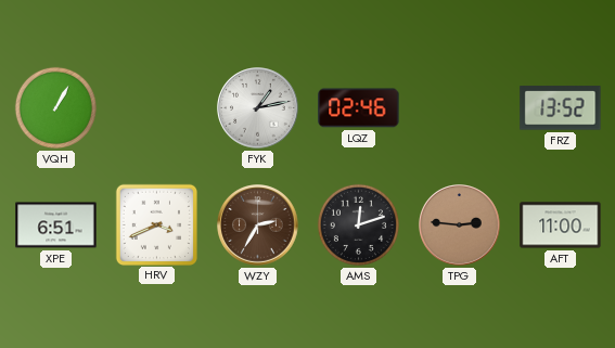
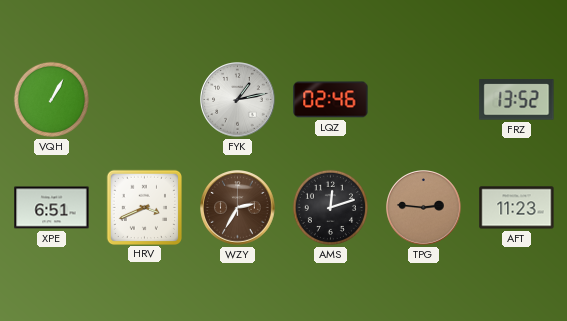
AFT: 11:00 -> 11:23
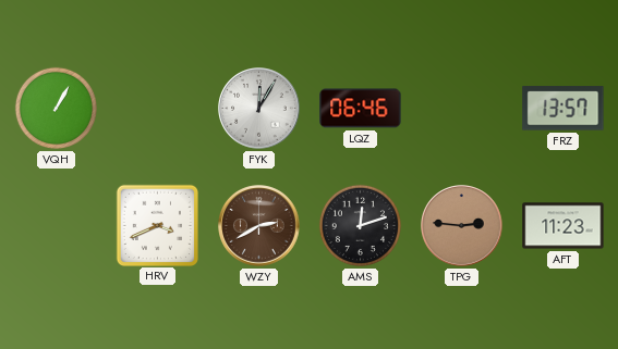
FYK: 1:13 -> 12:05
LQZ: 02:46 -> 06:46
FRZ: 13:52 -> 13:57
XPE: 6:51 -> none
WZY: 2:35 -> 2:40
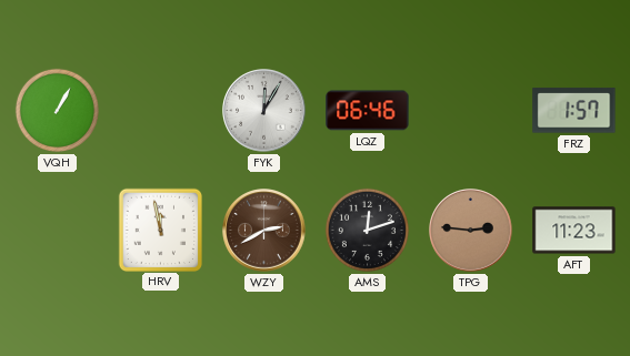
FRZ: 13:57 -> 1:57
HRV: 3:41 -> 11:58
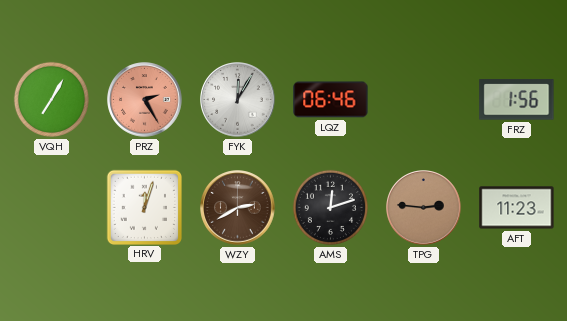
VQH: 1:05 -> 7:05
PRZ: none -> 2:25
FRZ: 1:57 -> 1:56
HRV: 11:58 -> 12:03
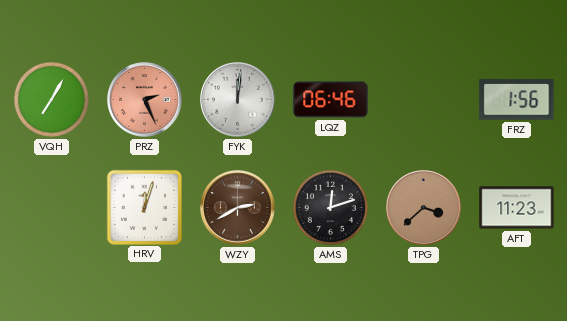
PRZ: 2:25 -> 2:26
FYK: 12:05 -> 12:01
TPG: 2:46 -> 3:38
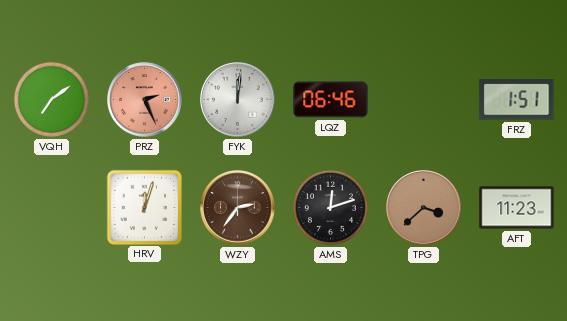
VQH: 7:05 -> 7:09
FRZ: 1:56 -> 1:51
WZY: 2:40 -> 2:36
